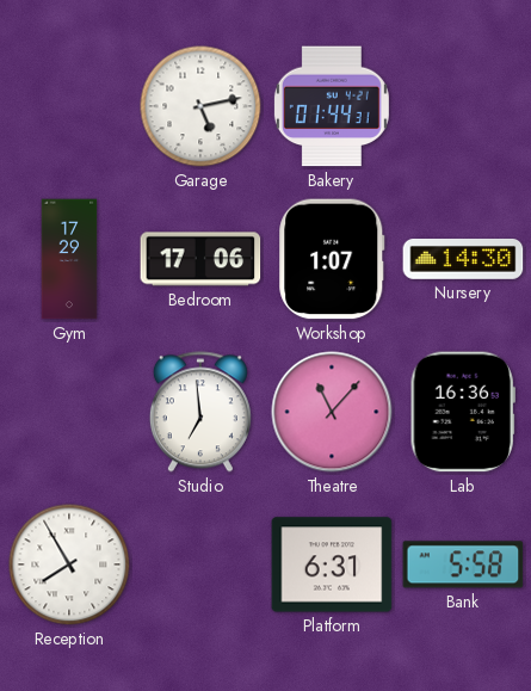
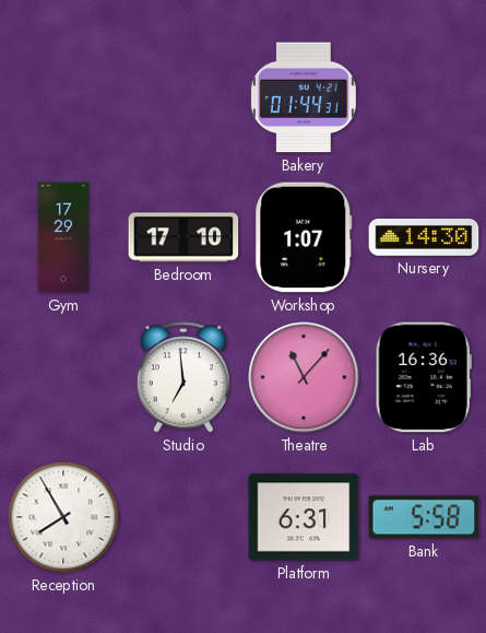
Garage: 5:13 -> none
Bedroom: 17:06 -> 17:10
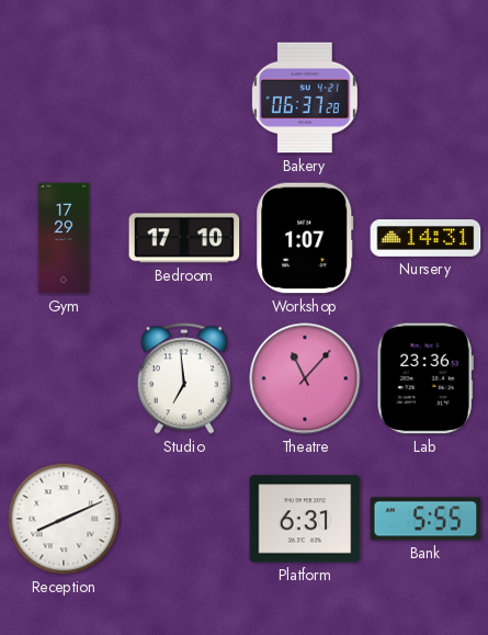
Bakery: 01:44 -> 06:37
Nursery: 14:30 -> 14:31
Lab: 16:36 -> 23:36
Reception: 7:55 -> 8:11
Bank: 5:58 -> 5:55
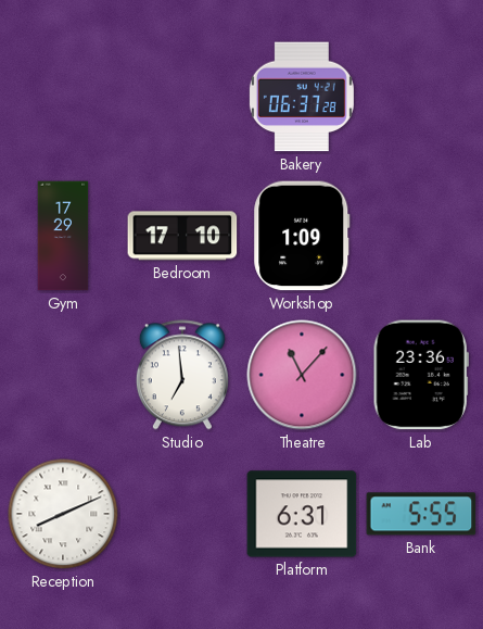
Workshop: 1:07 -> 1:09
Nursery: 14:31 -> none
